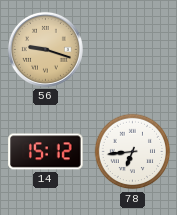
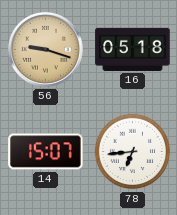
16: none -> 05:18
14: 15:12 -> 15:07
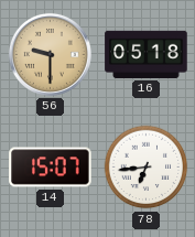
56: 9:18 -> 9:30
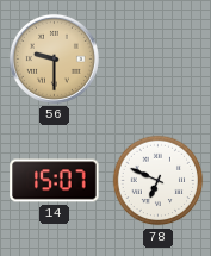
16: 05:18 -> none
78: 6:44 -> 6:49
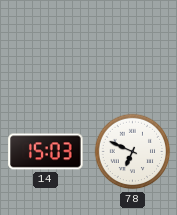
56: 9:30 -> none
14: 15:07 -> 15:03
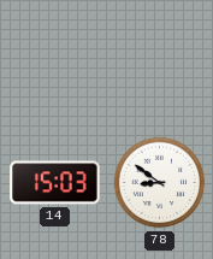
78: 6:49 -> 8:51
